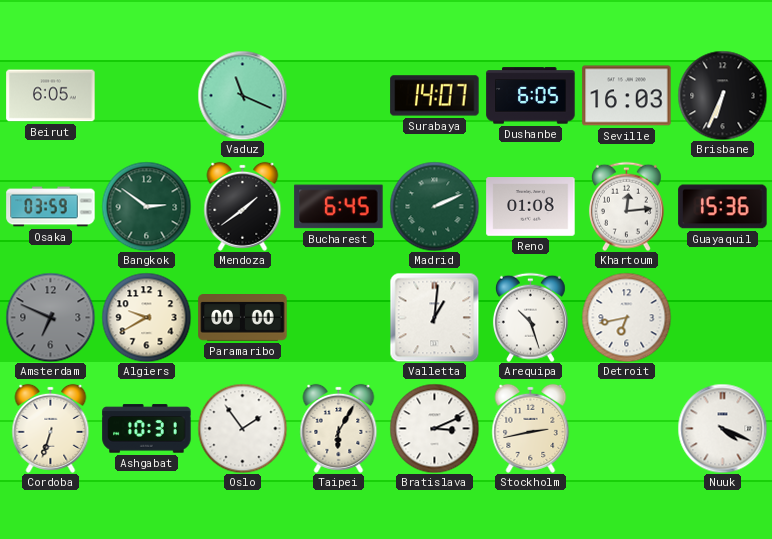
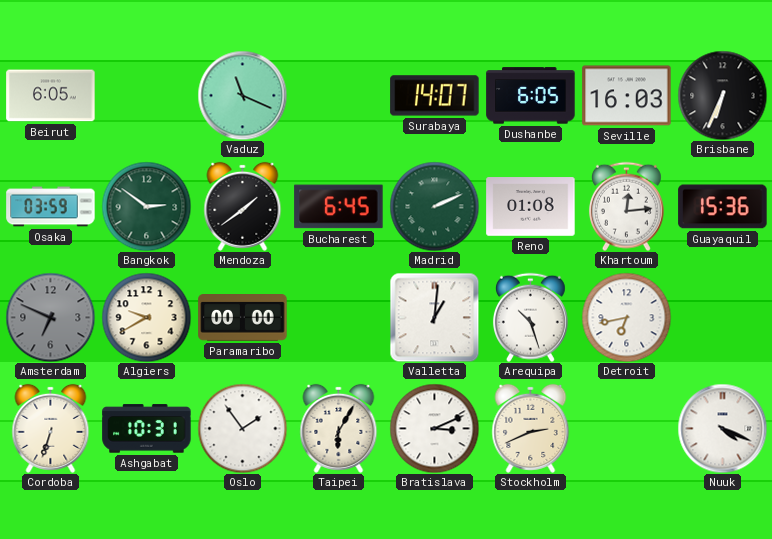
Stockholm: 2:43 -> 2:41
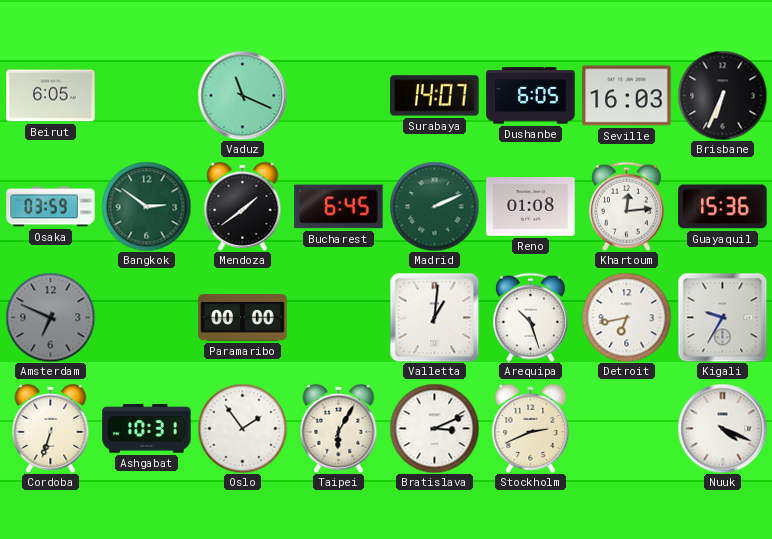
Algiers: 9:40 -> none
Kigali: none -> 9:35
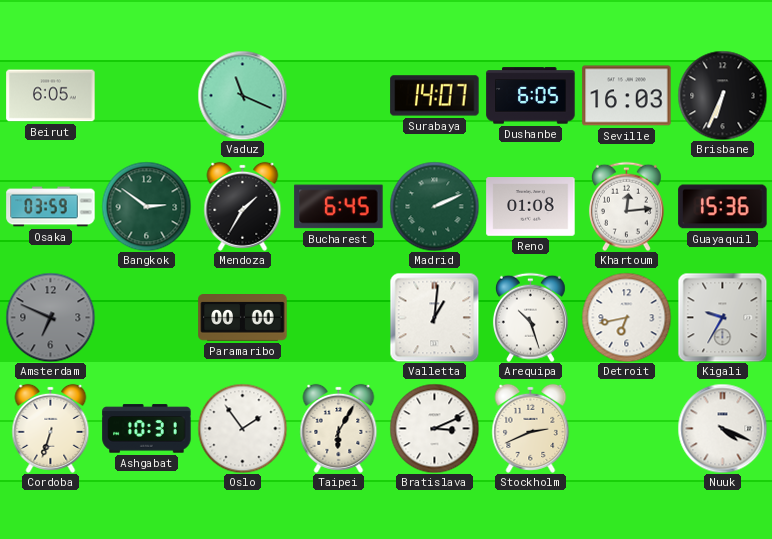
Mendoza: 1:39 -> 1:35
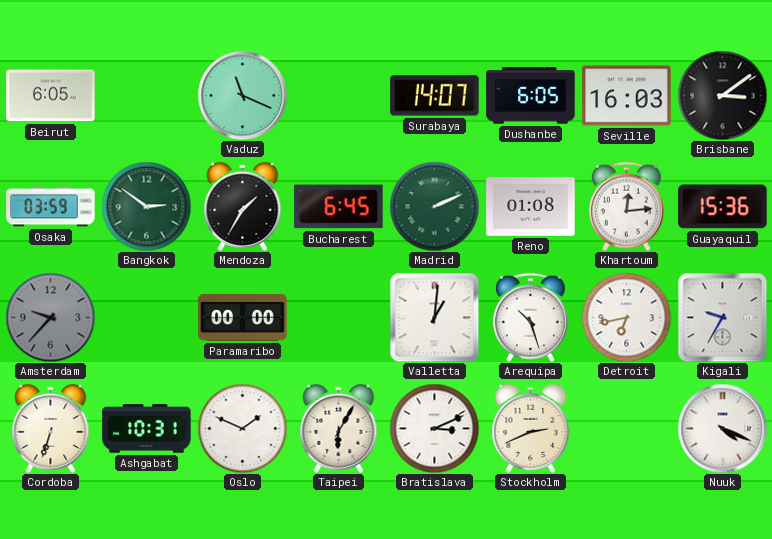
Brisbane: 6:34 -> 3:09
Amsterdam: 6:49 -> 9:37
Oslo: 1:54 -> 1:49
